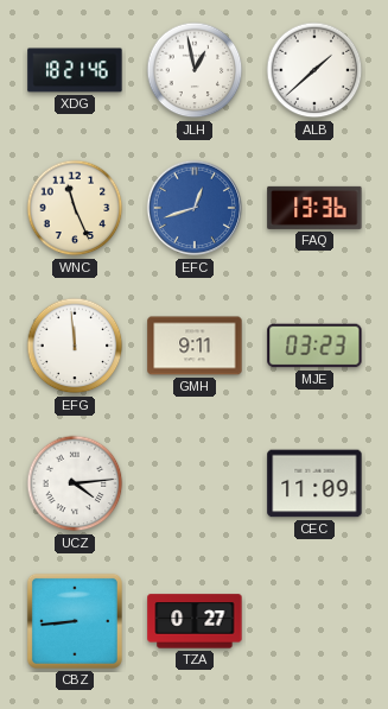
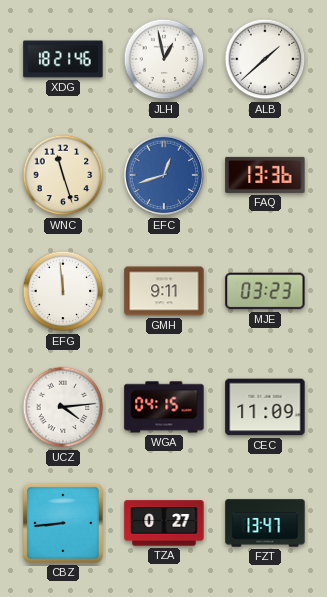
WNC: 11:26 -> 11:27
WGA: none -> 04:15
FZT: none -> 13:47
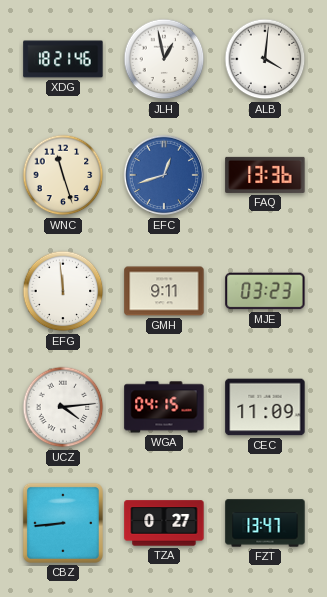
ALB: 1:38 -> 4:01
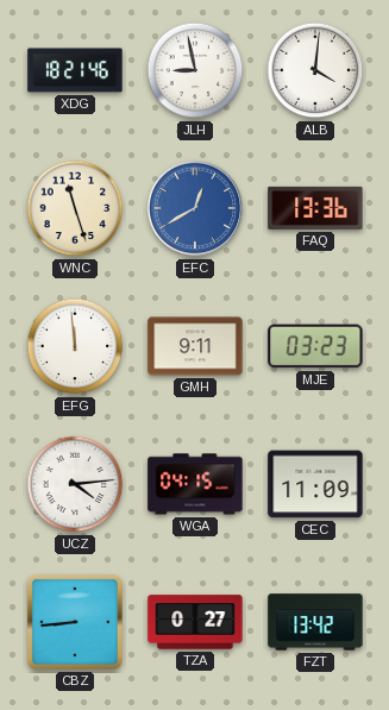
JLH: 12:58 -> 8:58
EFC: 12:42 -> 12:40
FZT: 13:47 -> 13:42
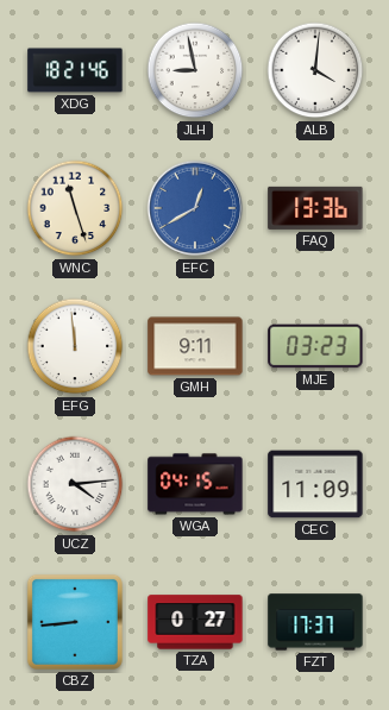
FZT: 13:42 -> 17:37
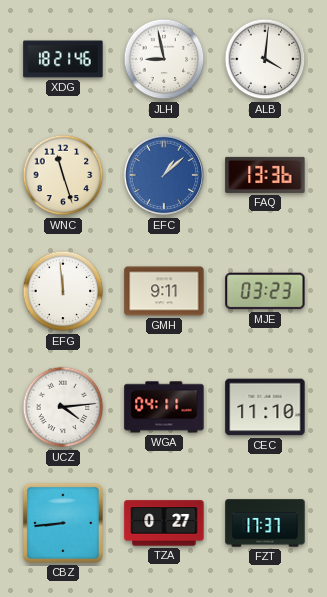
EFC: 12:40 -> 1:08
WGA: 04:15 -> 04:11
CEC: 11:09 -> 11:10
